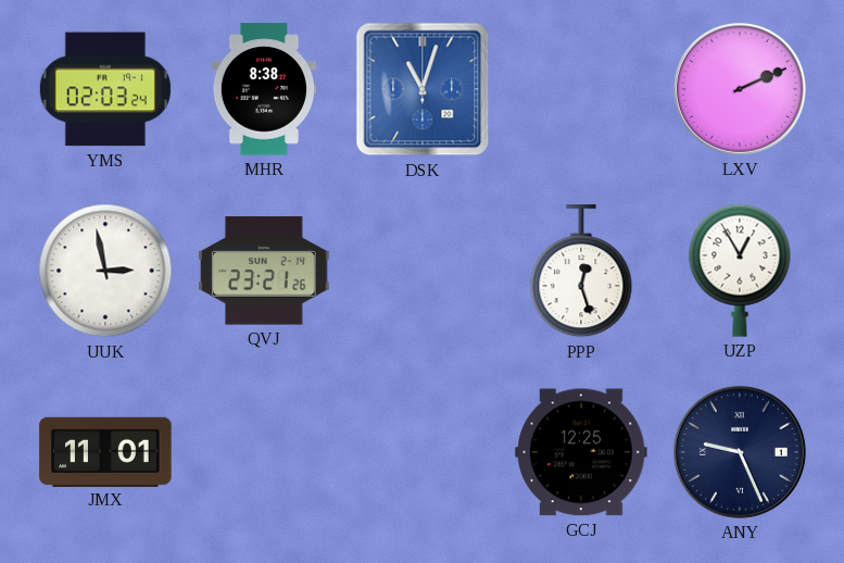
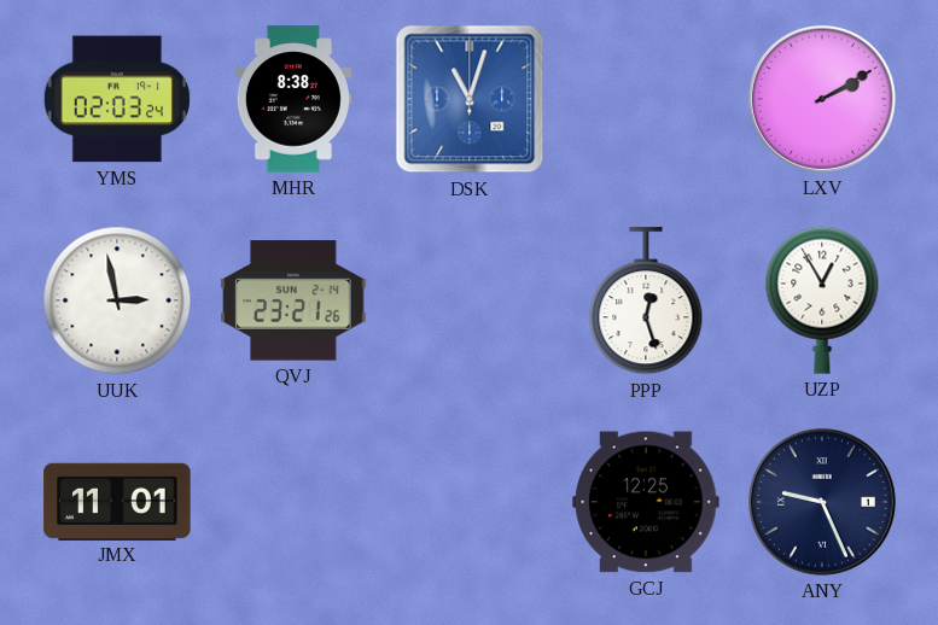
LXV: 2:11 -> 2:10
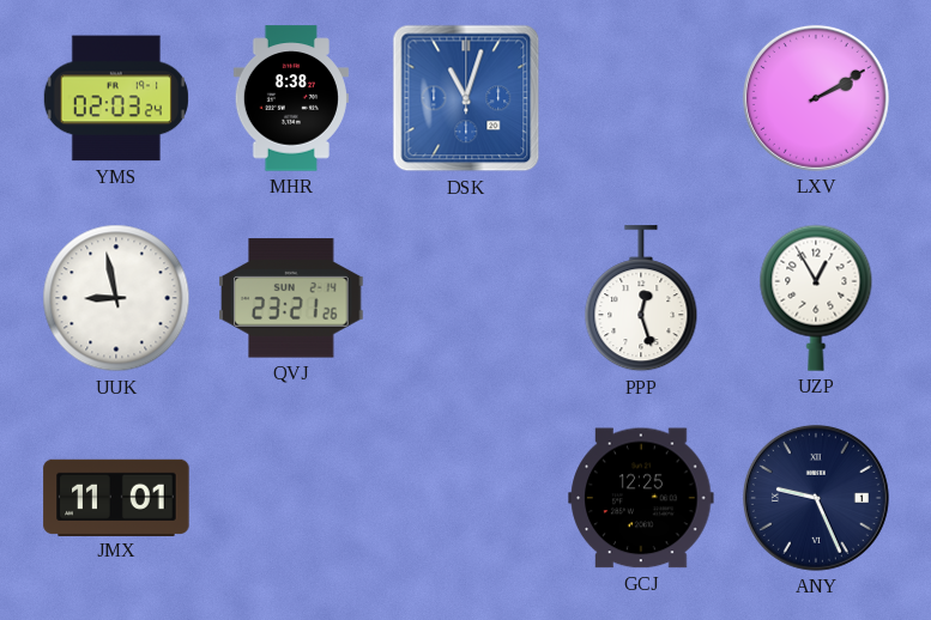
UUK: 2:58 -> 8:58
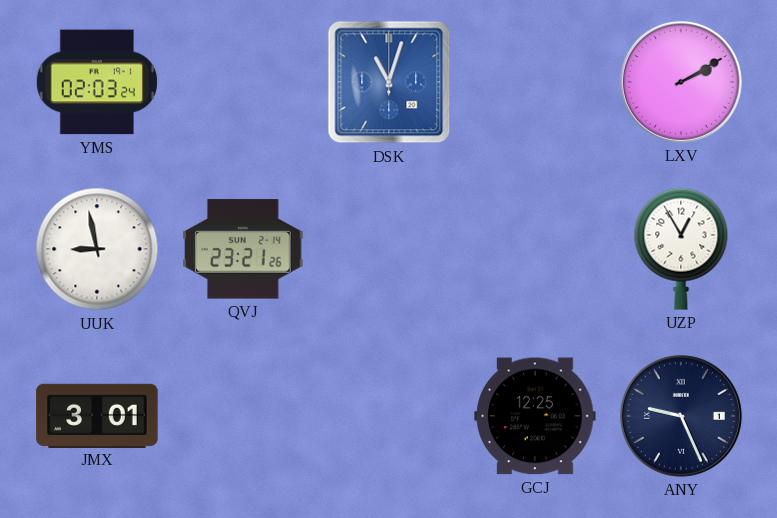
MHR: 8:38 -> none
PPP: 12:27 -> none
JMX: 11:01 -> 3:01
